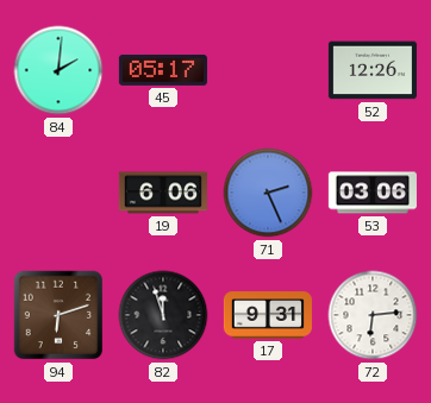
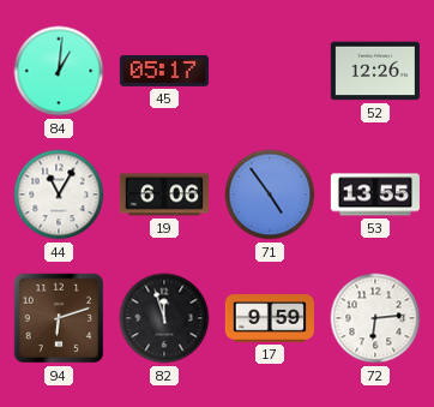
84: 2:01 -> 1:01
44: none -> 11:05
71: 2:26 -> 4:54
53: 03:06 -> 13:55
17: 9:31 -> 9:59
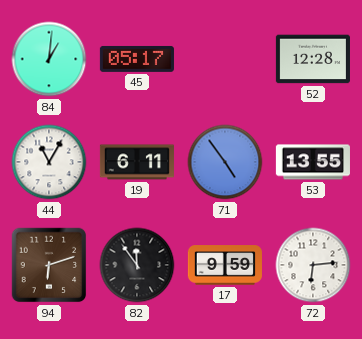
52: 12:26 -> 12:28
19: 6:06 -> 6:11
82: 11:57 -> 11:54
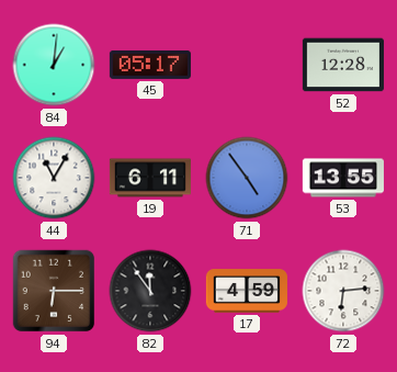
94: 6:12 -> 6:15
17: 9:59 -> 4:59
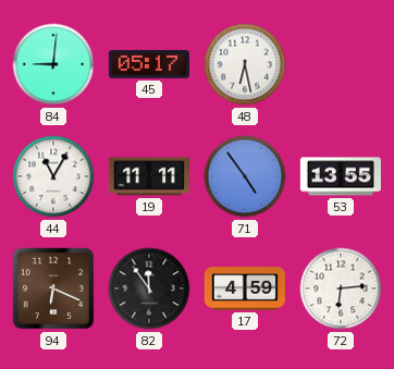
84: 1:01 -> 9:01
48: none -> 6:28
52: 12:28 -> none
19: 6:11 -> 11:11
94: 6:15 -> 6:19
